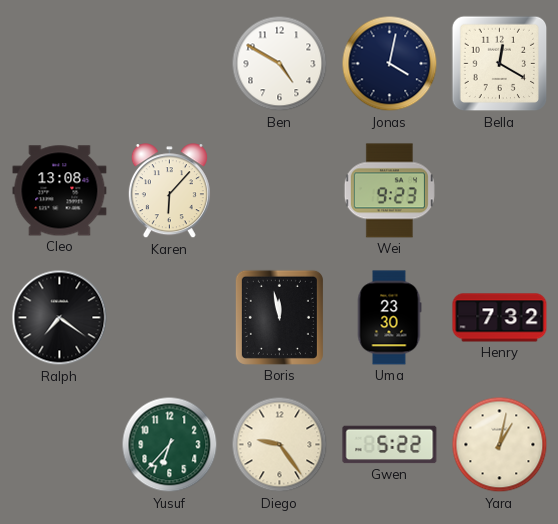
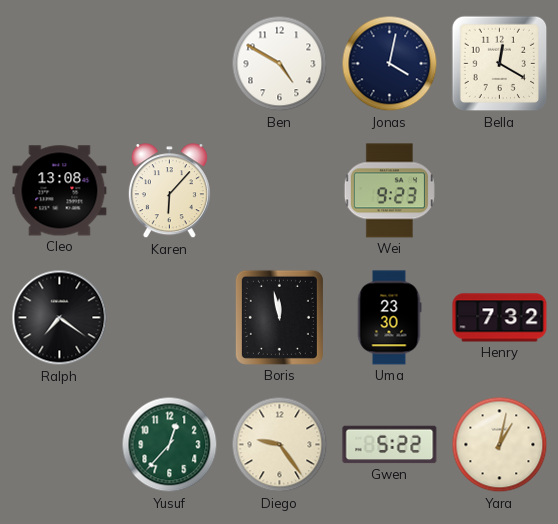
Yusuf: 6:37 -> 12:37
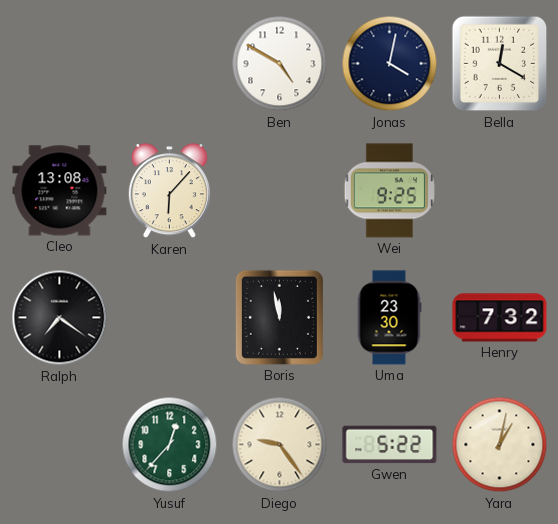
Wei: 9:23 -> 9:25
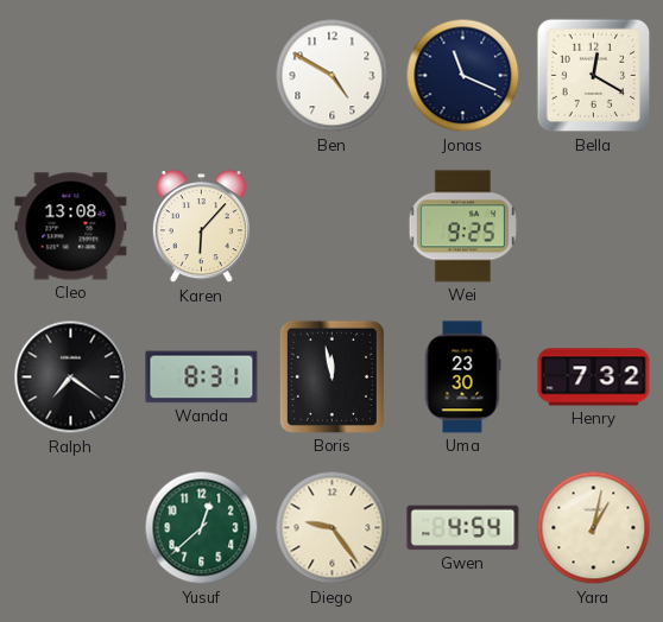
Jonas: 4:02 -> 11:19
Wanda: none -> 8:31
Yusuf: 12:37 -> 12:38
Gwen: 5:22 -> 4:54
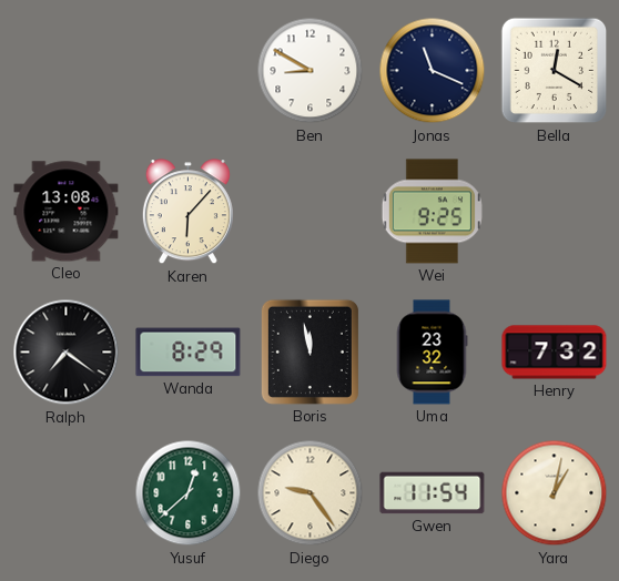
Ben: 4:50 -> 8:50
Wanda: 8:31 -> 8:29
Uma: 23:30 -> 23:32
Gwen: 4:54 -> 11:54
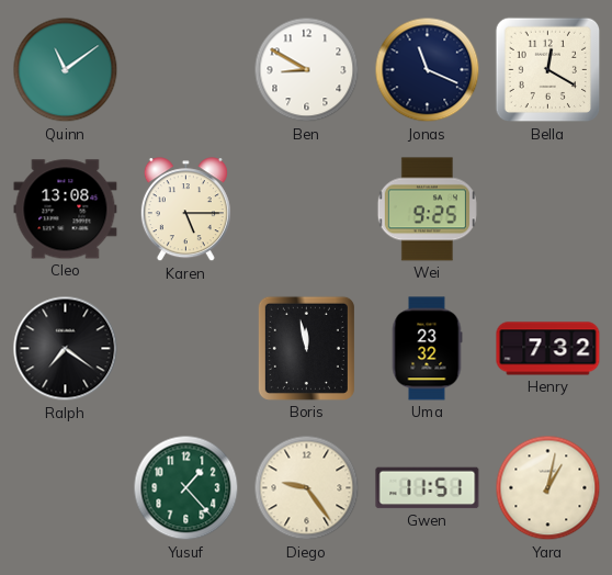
Quinn: none -> 11:09
Karen: 6:07 -> 5:15
Wanda: 8:29 -> none
Yusuf: 12:38 -> 1:23
Gwen: 11:54 -> 11:51
